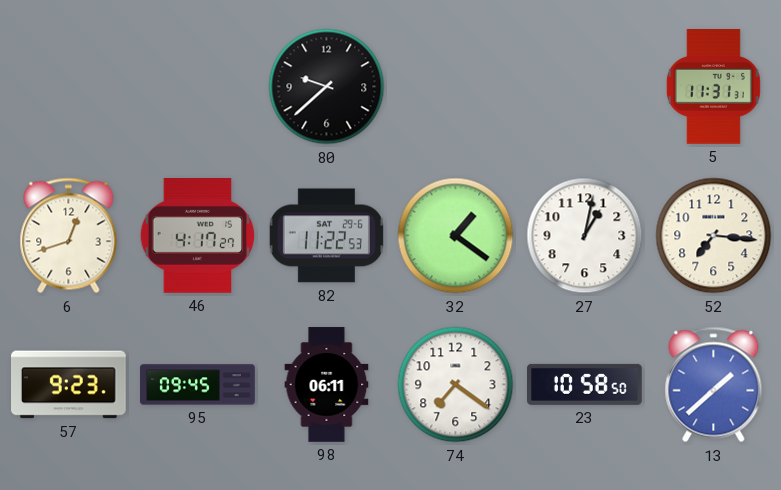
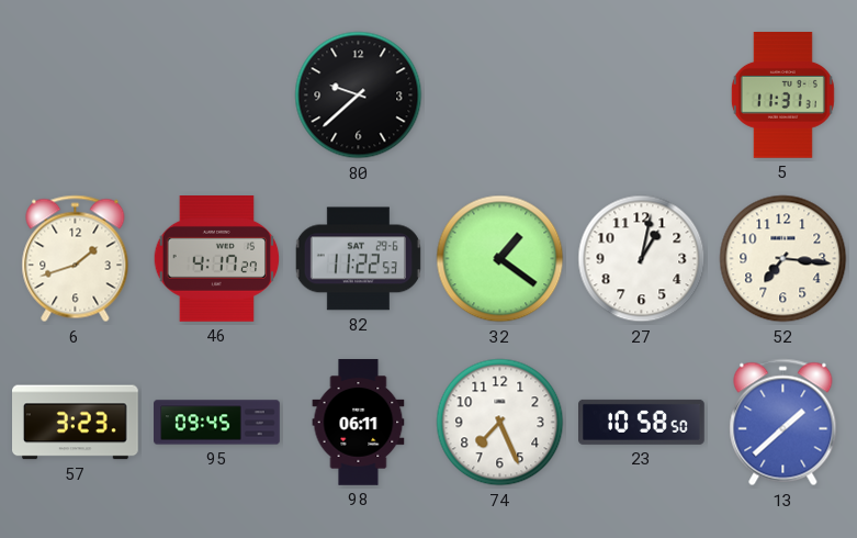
6: 12:42 -> 1:42
57: 9:23 -> 3:23
74: 7:21 -> 7:26
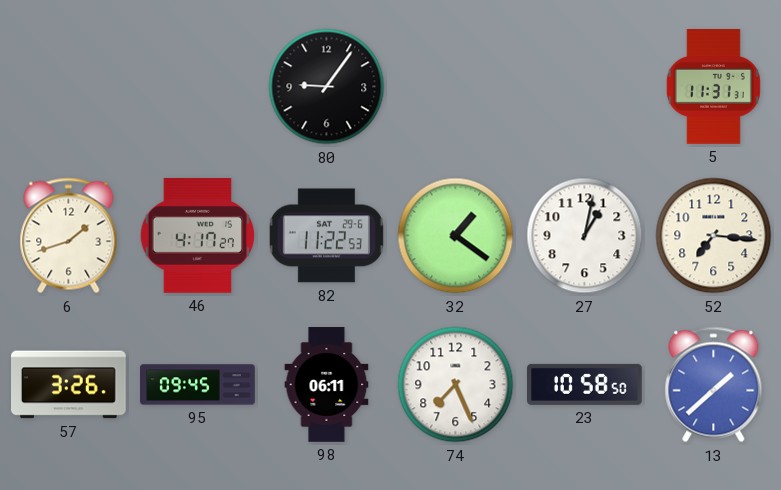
80: 9:38 -> 9:06
57: 3:23 -> 3:26
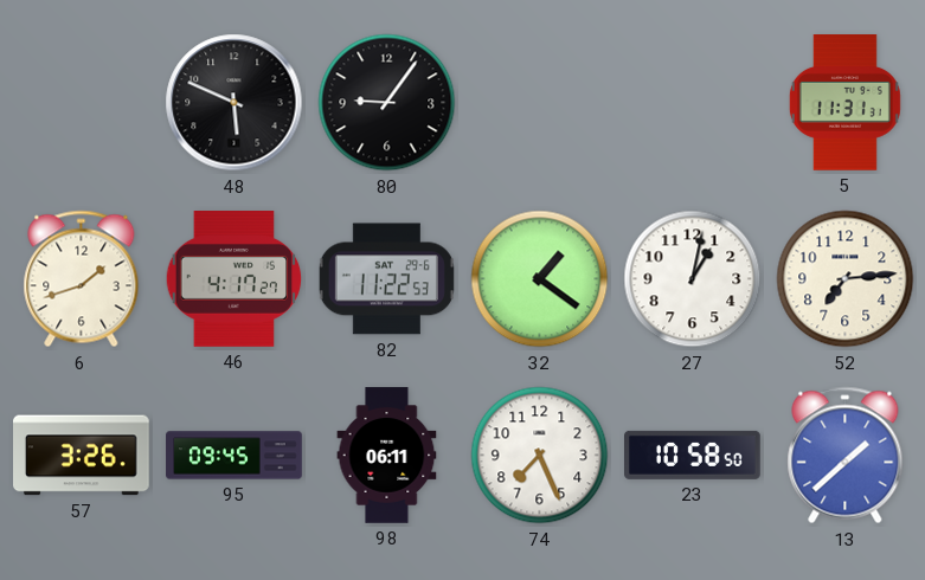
48: none -> 5:49
52: 7:16 -> 7:14
